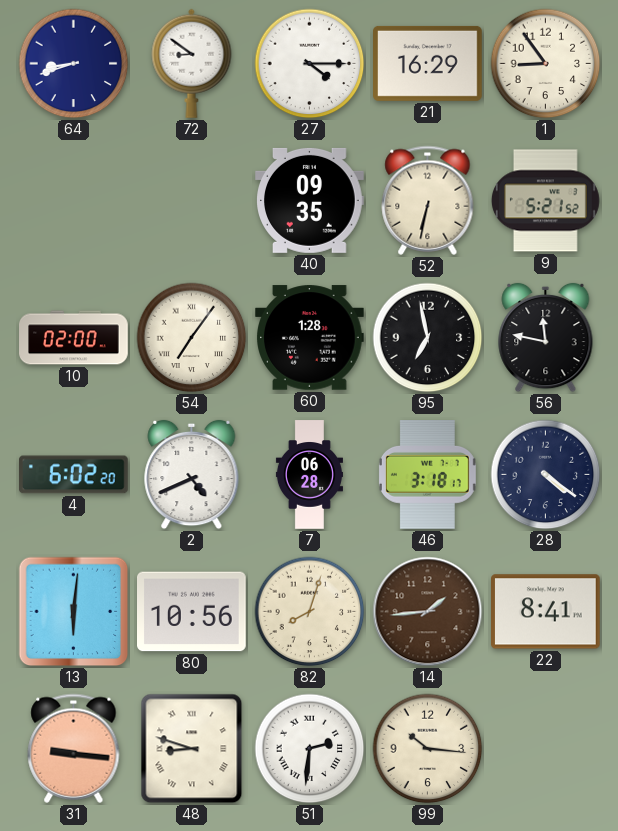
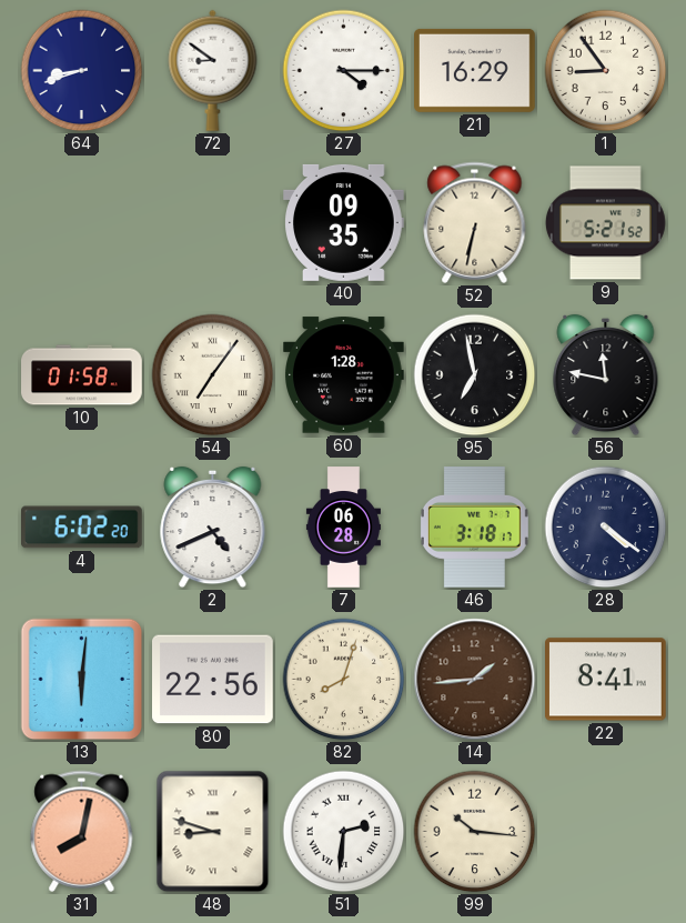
10: 02:00 -> 01:58
80: 10:56 -> 22:56
31: 9:16 -> 8:02
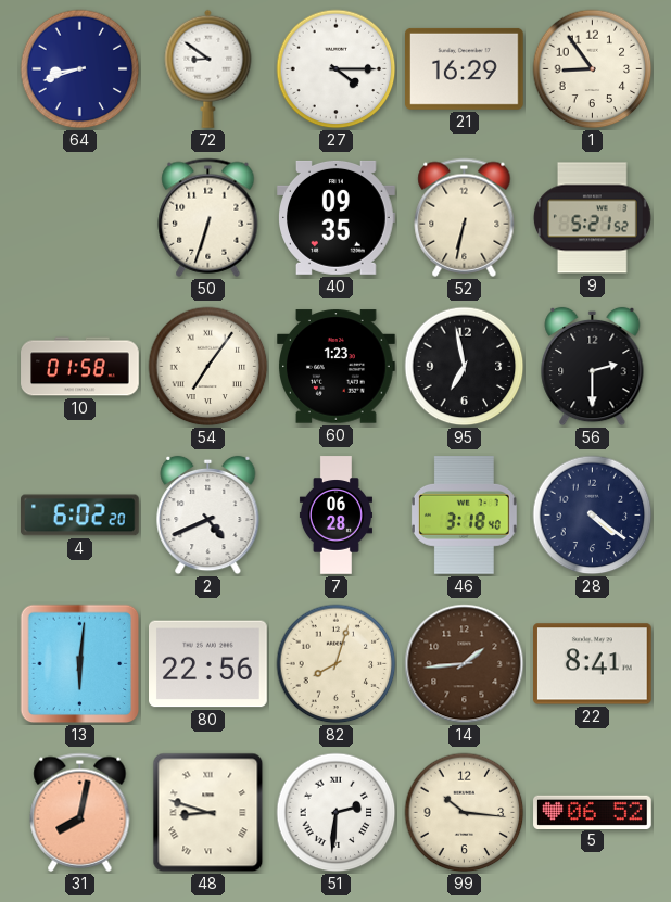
50: none -> 6:33
60: 1:28 -> 1:23
56: 11:47 -> 2:30
46: 3:18:17 -> 3:18:40
5: none -> 06:52
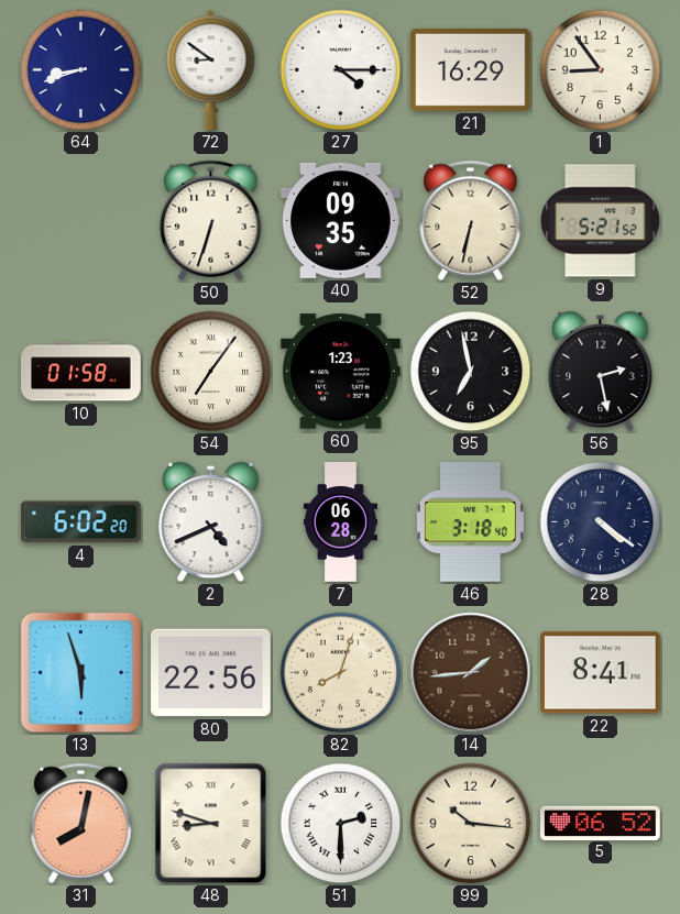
56: 2:30 -> 2:28
13: 6:01 -> 5:57
51: 2:31 -> 2:30
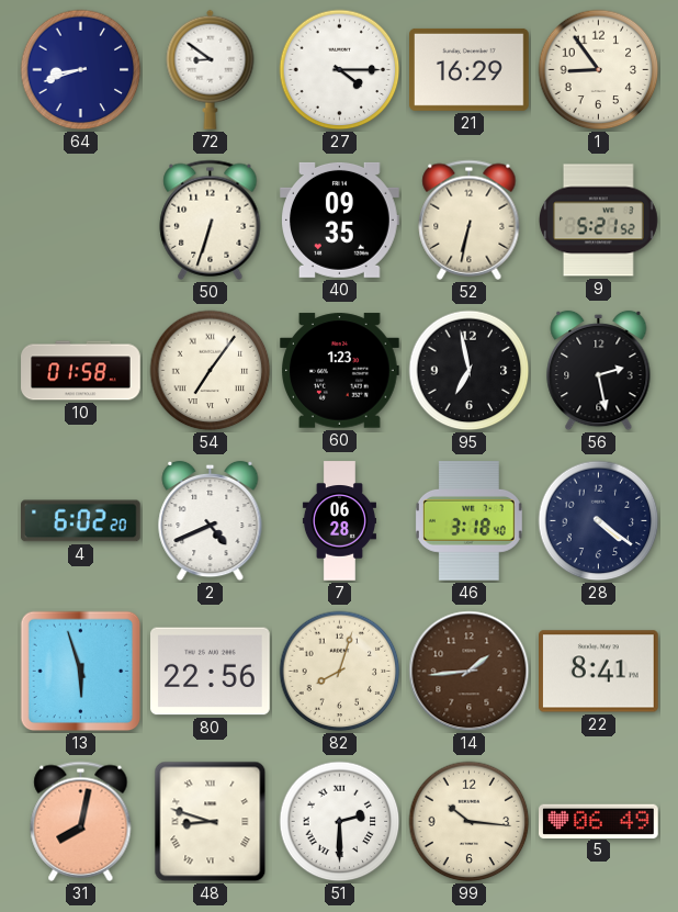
5: 06:52 -> 06:49
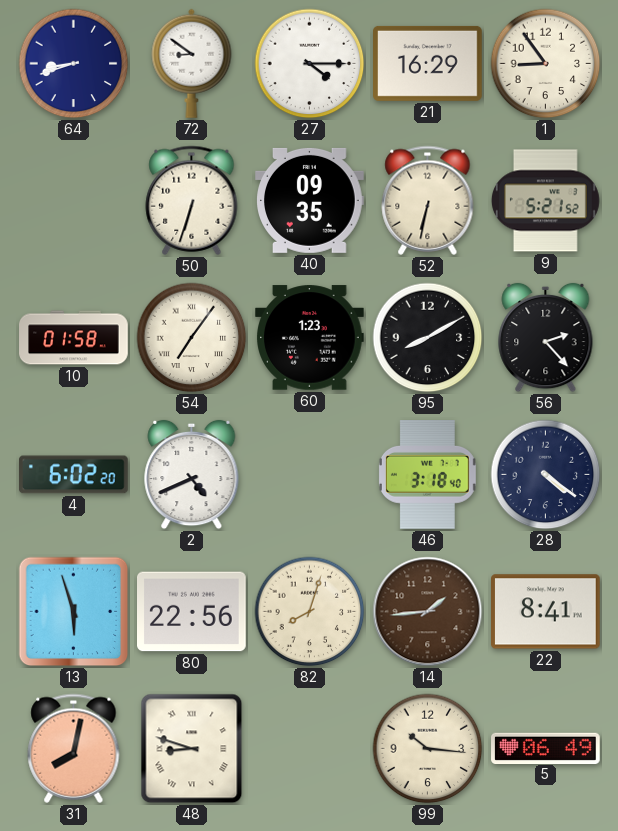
95: 6:58 -> 8:10
56: 2:28 -> 2:23
7: 06:28 -> none
51: 2:30 -> none
